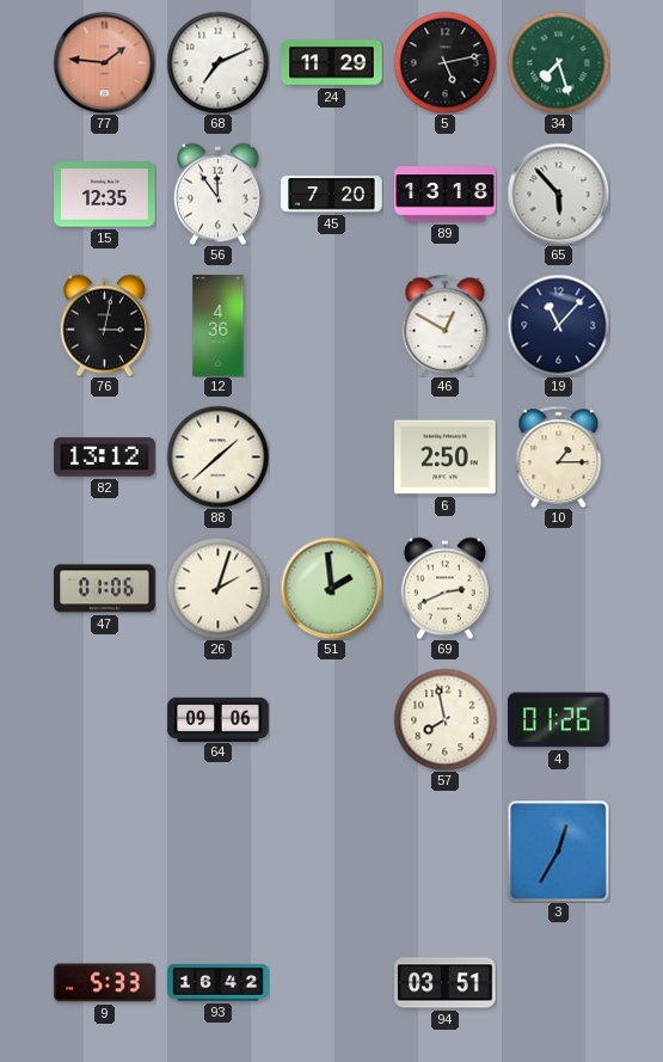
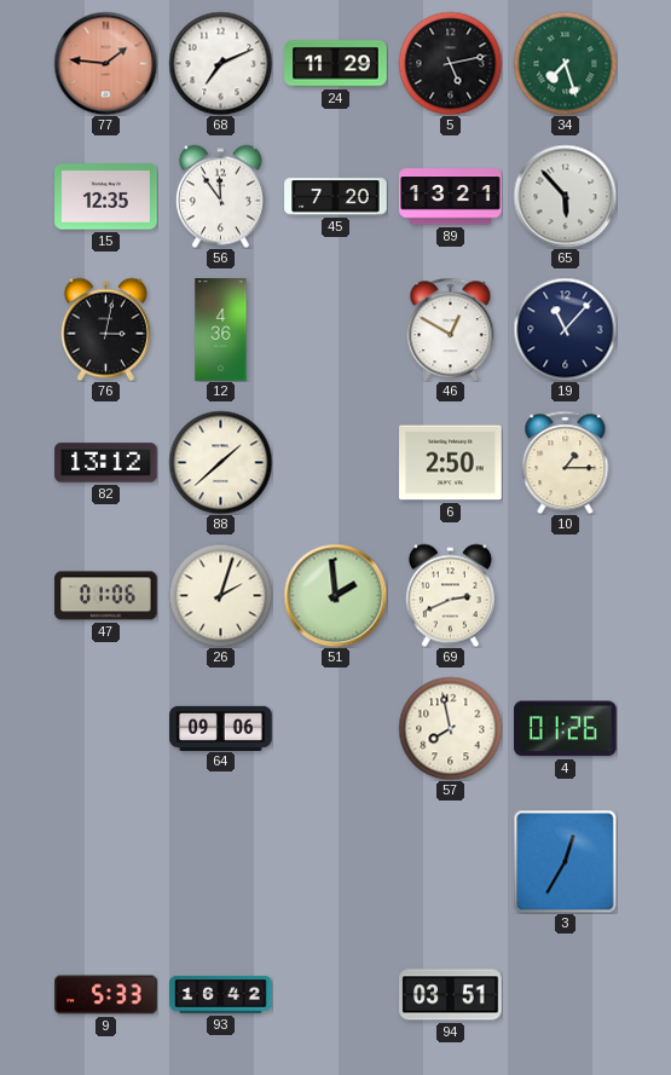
89: 13:18 -> 13:21
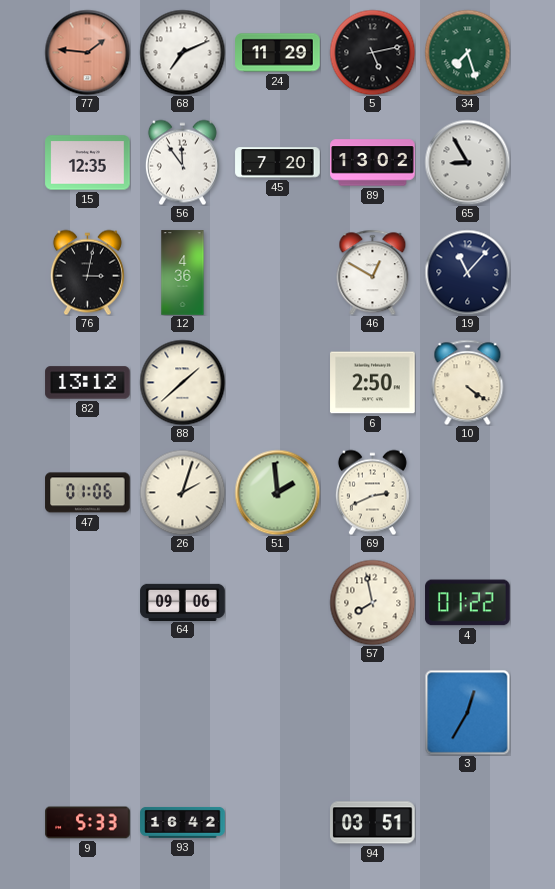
89: 13:21 -> 13:02
65: 5:53 -> 8:55
10: 1:15 -> 4:21
4: 01:26 -> 01:22
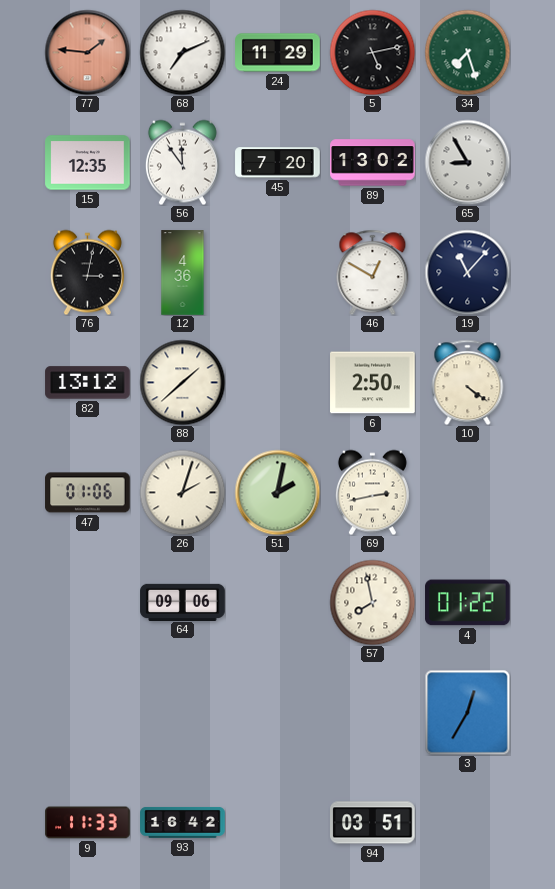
51: 1:59 -> 2:02
69: 2:41 -> 2:43
9: 5:33 -> 11:33
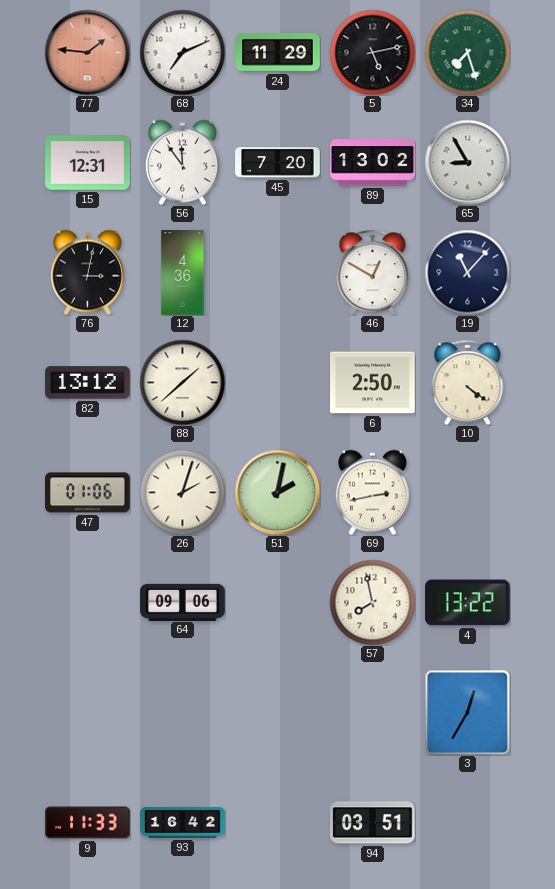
15: 12:35 -> 12:31
4: 01:22 -> 13:22
